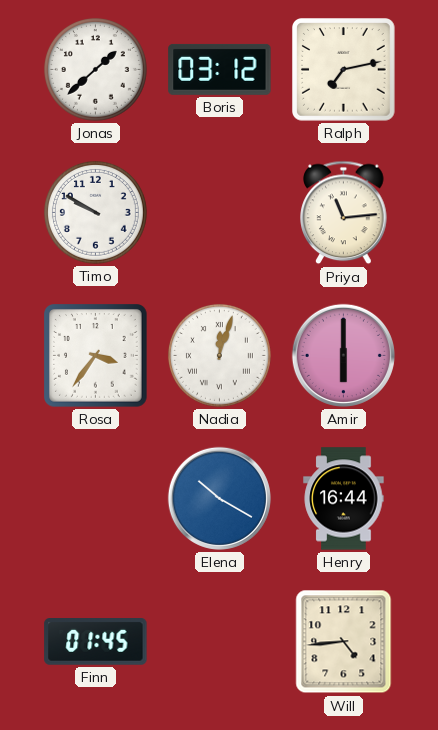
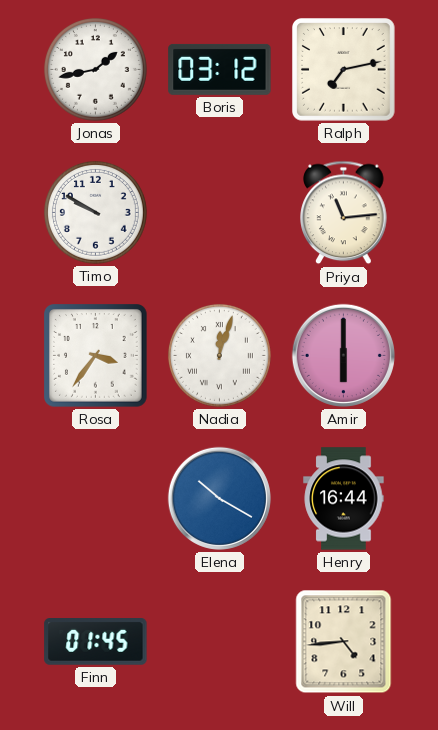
Jonas: 1:38 -> 1:43
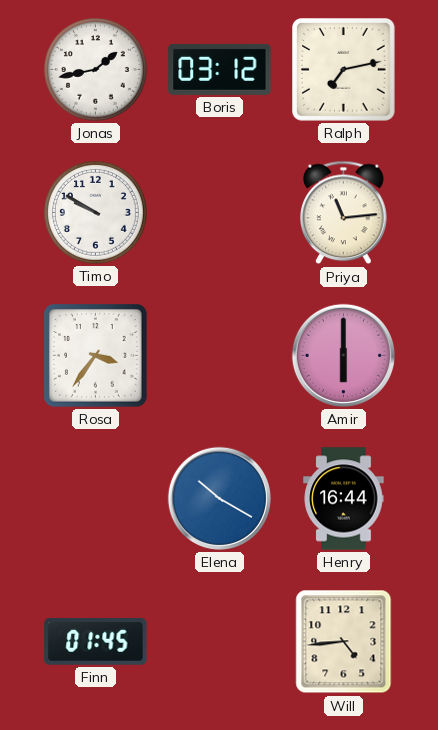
Nadia: 12:03 -> none
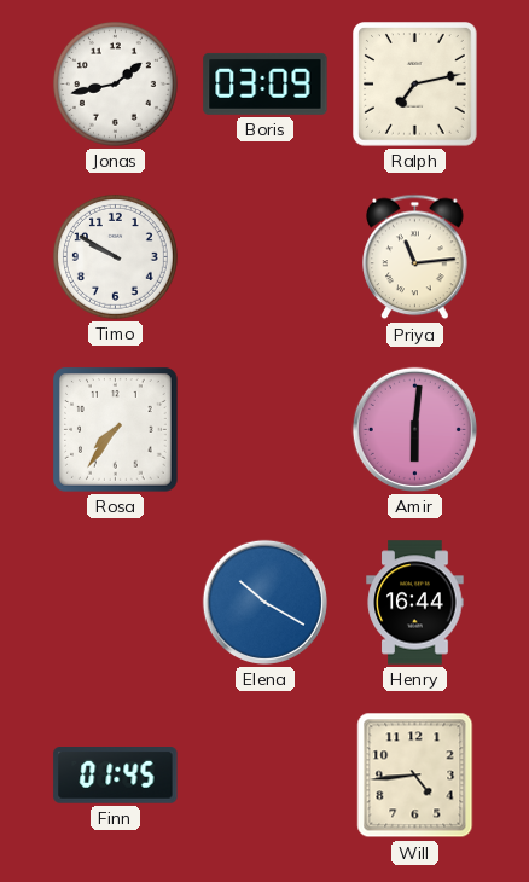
Boris: 03:12 -> 03:09
Rosa: 3:36 -> 7:36
Amir: 6:00 -> 6:01
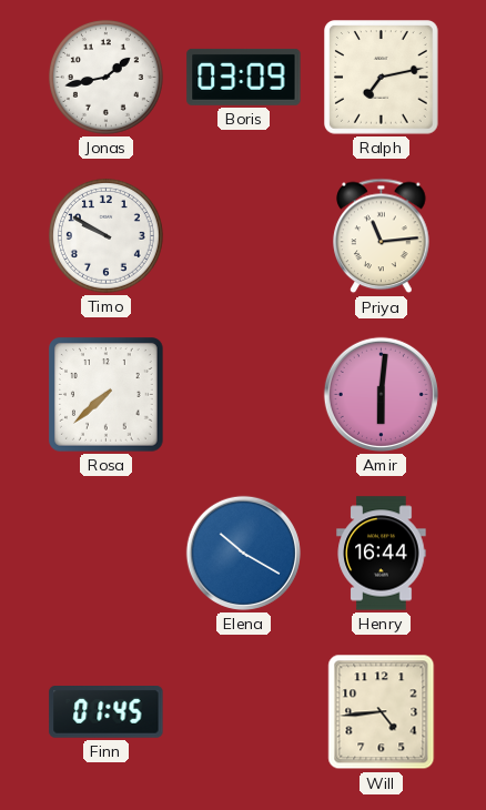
Rosa: 7:36 -> 7:38
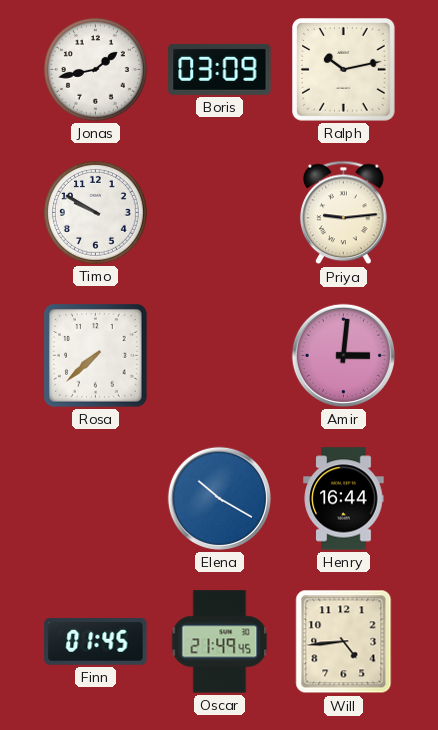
Ralph: 7:13 -> 10:13
Priya: 11:14 -> 9:14
Amir: 6:01 -> 3:01
Oscar: none -> 21:49
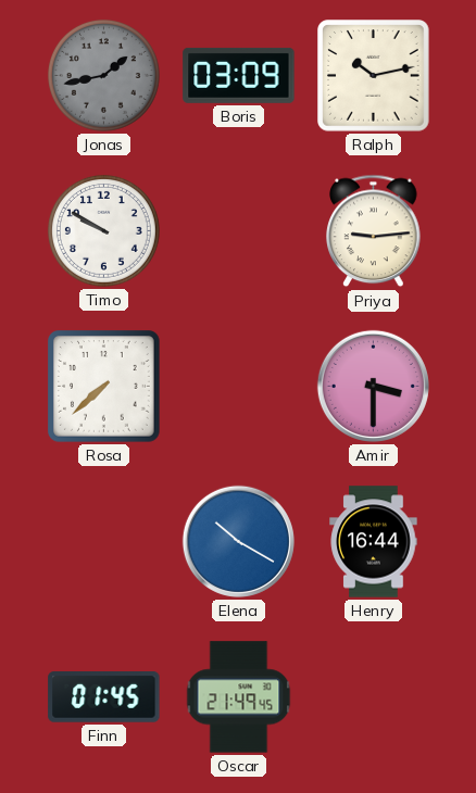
Jonas dial: white -> grey
Amir: 3:01 -> 3:30
Will: 4:44 -> none
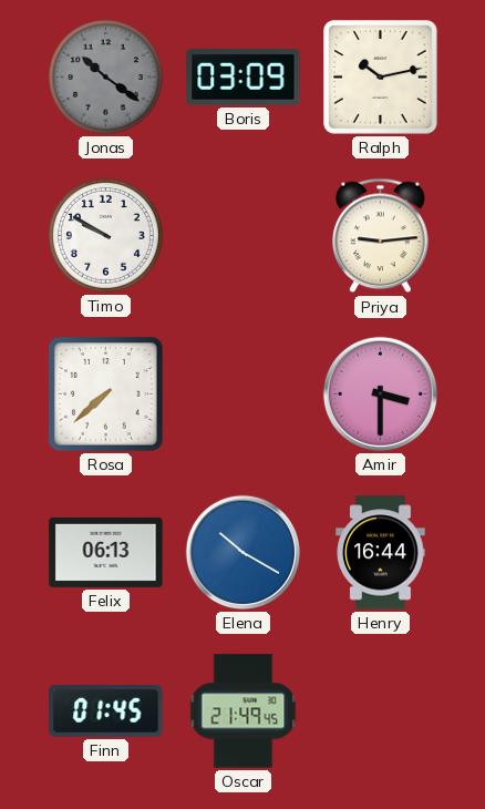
Jonas: 1:43 -> 10:21
Felix: none -> 06:13
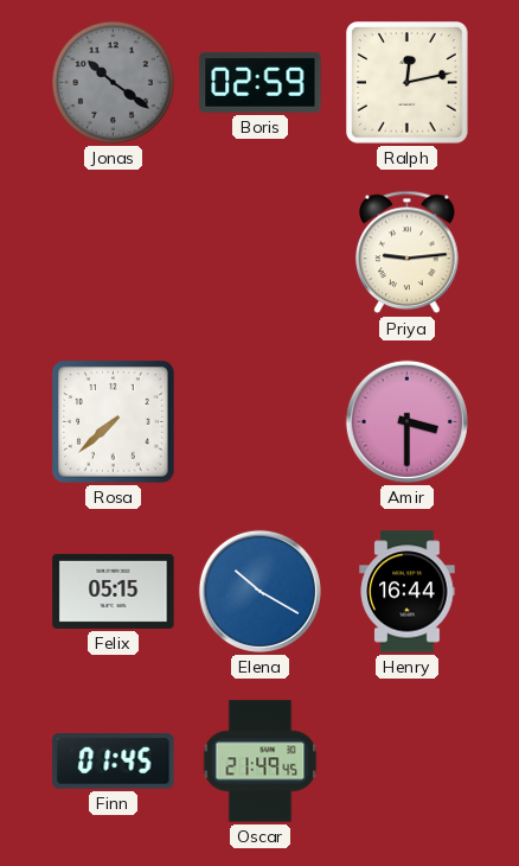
Boris: 03:09 -> 02:59
Ralph: 10:13 -> 12:13
Timo: 9:50 -> none
Felix: 06:13 -> 05:15
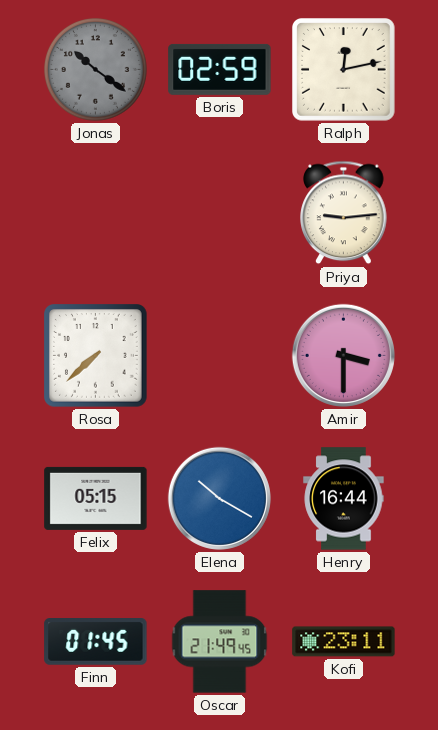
Kofi: none -> 23:11
